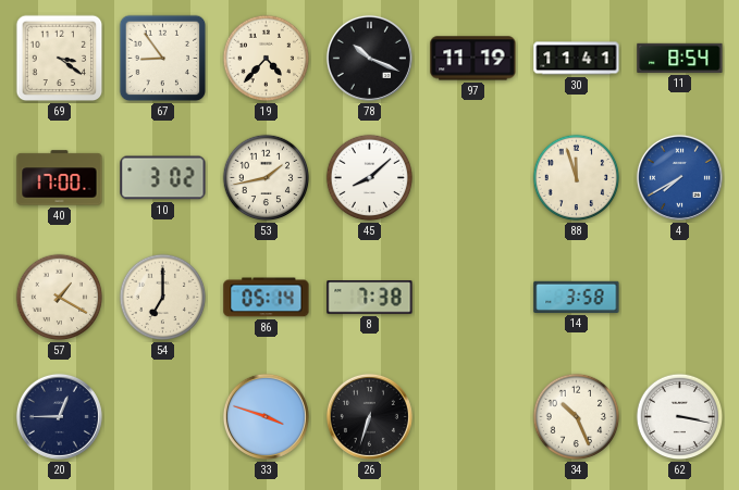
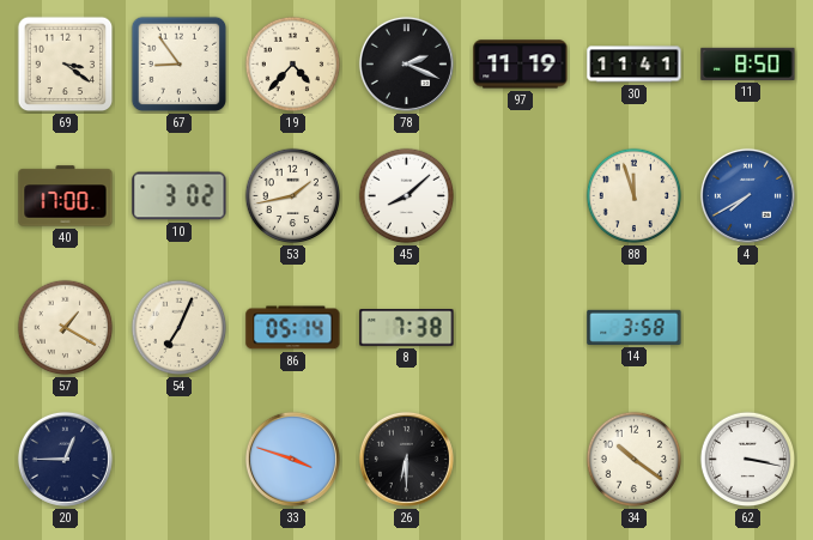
78: 10:19 -> 2:19
11: 8:54 -> 8:50
54: 7:00 -> 7:04
26: 6:33 -> 6:30
34: 10:26 -> 10:21
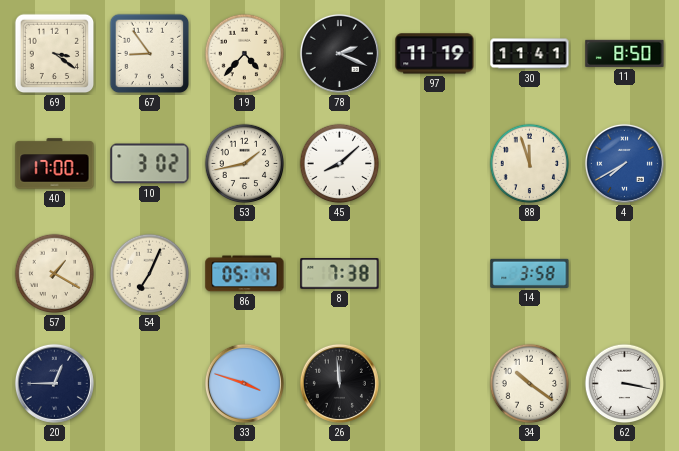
26: 6:30 -> 11:59
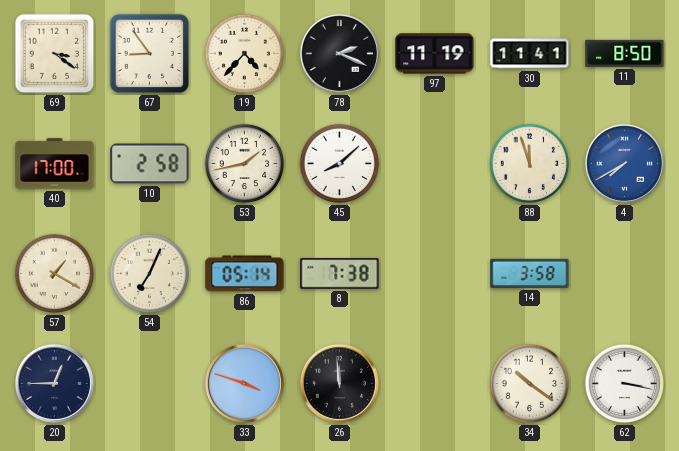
10: 3:02 -> 2:58
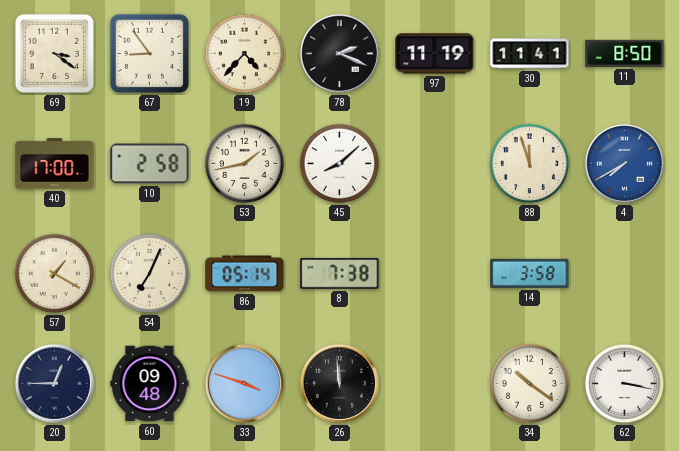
60: none -> 09:48
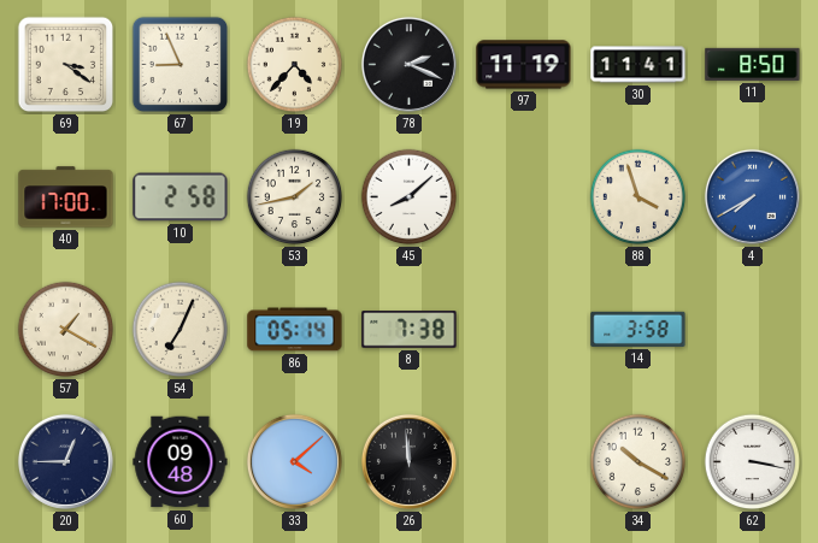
67: 8:54 -> 8:56
88: 11:57 -> 3:57
33: 3:48 -> 4:08
34: 10:21 -> 10:20
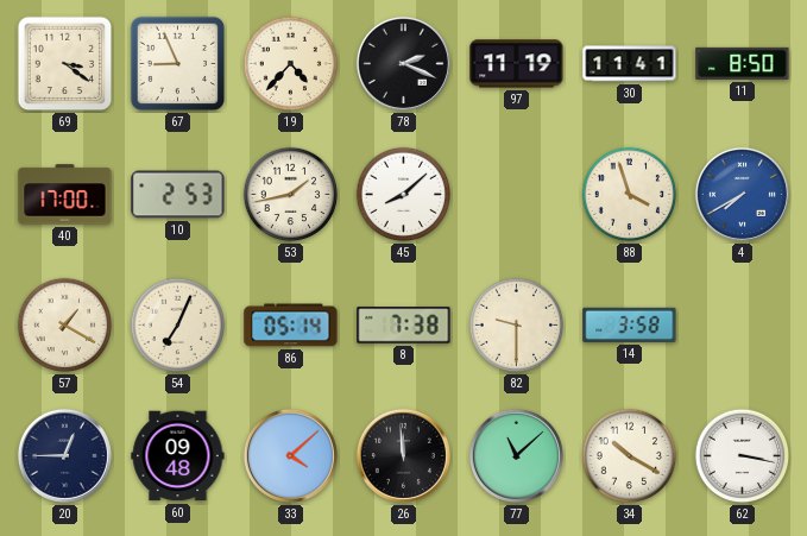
10: 2:58 -> 2:53
82: none -> 9:30
77: none -> 11:08
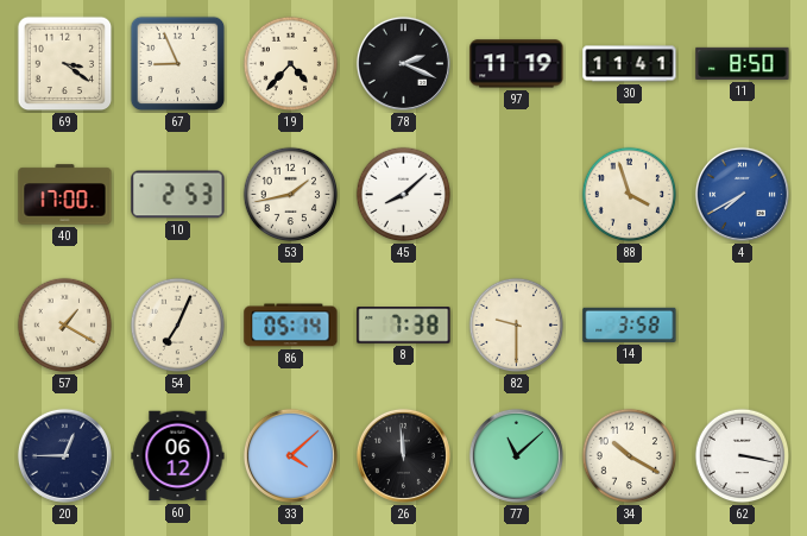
60: 09:48 -> 06:12
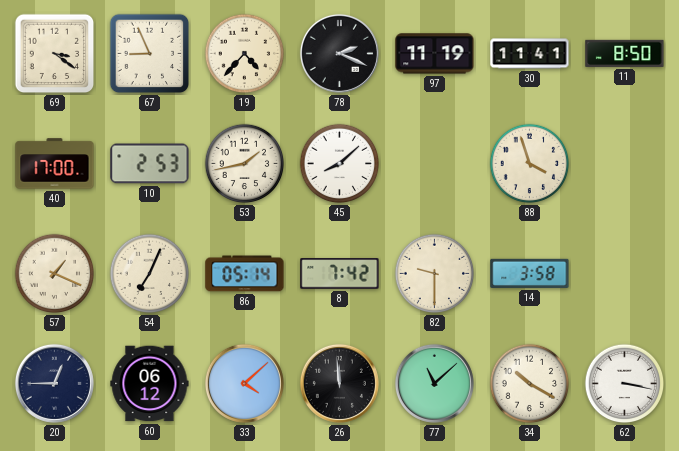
4: 7:40 -> none
57: 1:20 -> 1:19
8: 7:38 -> 7:42
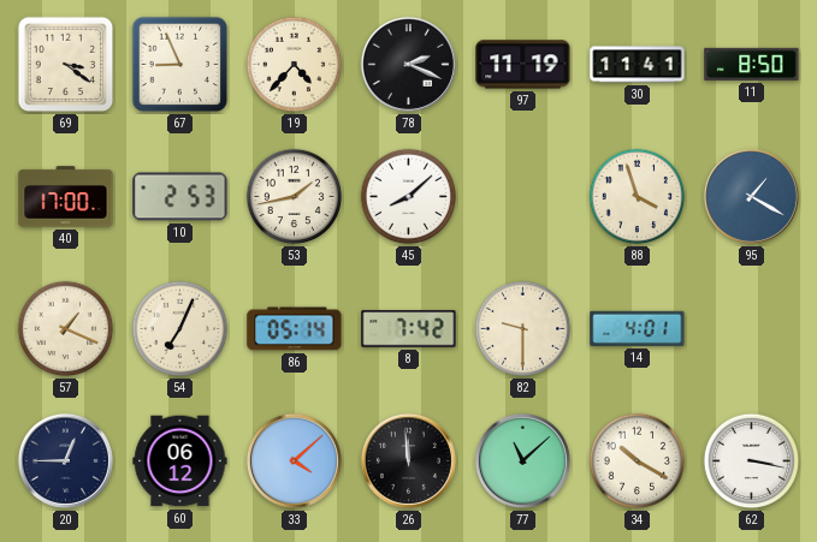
95: none -> 1:20
14: 3:58 -> 4:01
